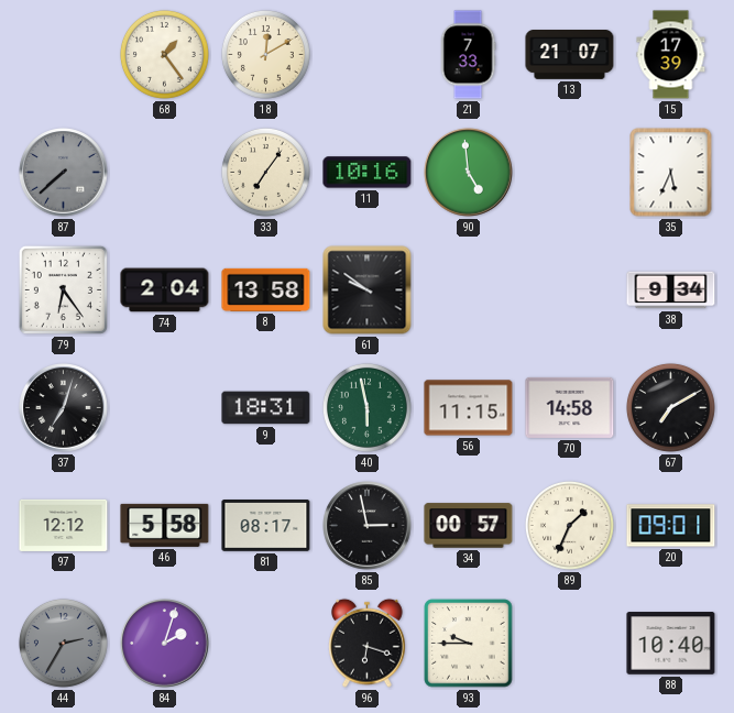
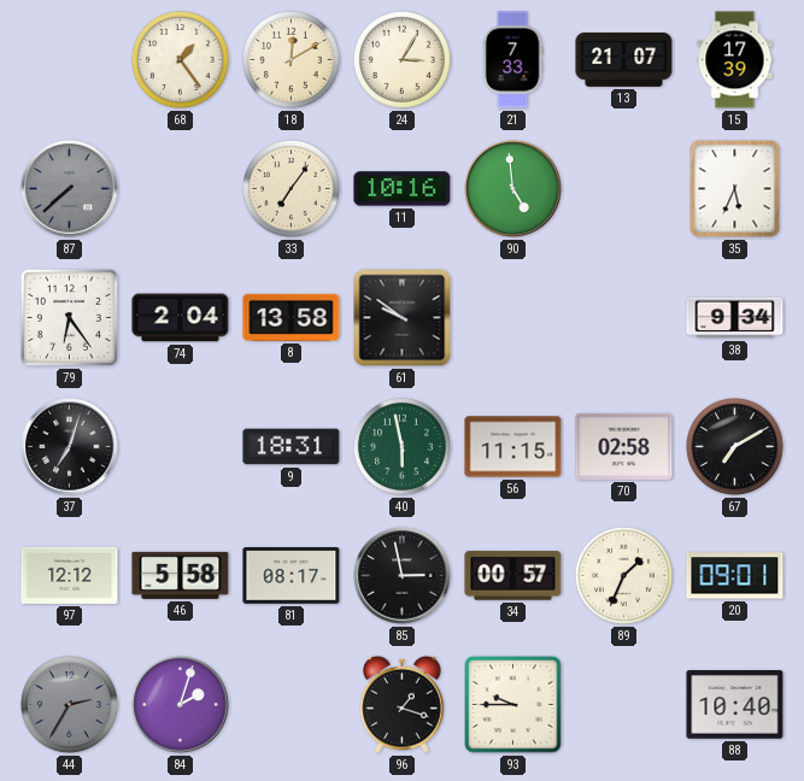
24: none -> 3:05
70: 14:58 -> 02:58
96: 6:18 -> 1:18
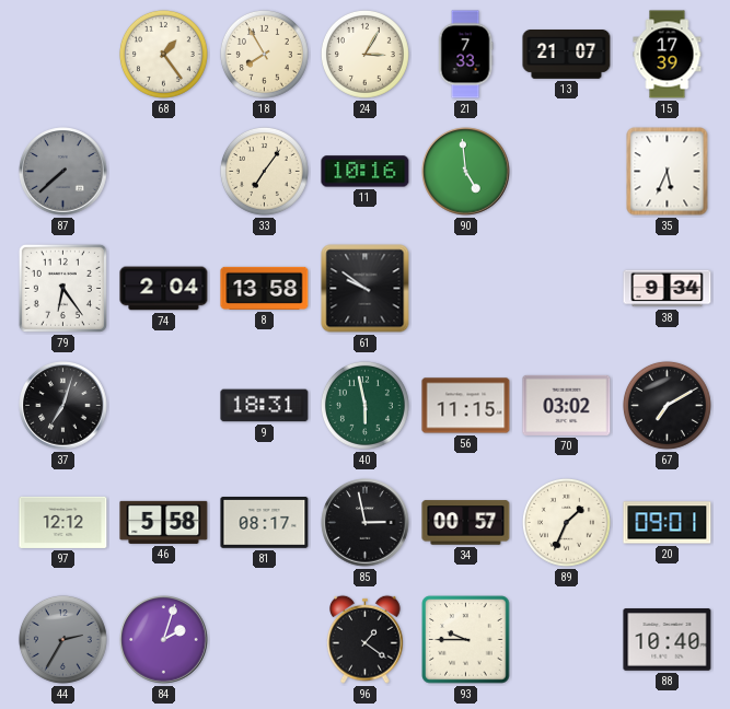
18: 12:10 -> 7:55
70: 02:58 -> 03:02
96: 1:18 -> 1:21
